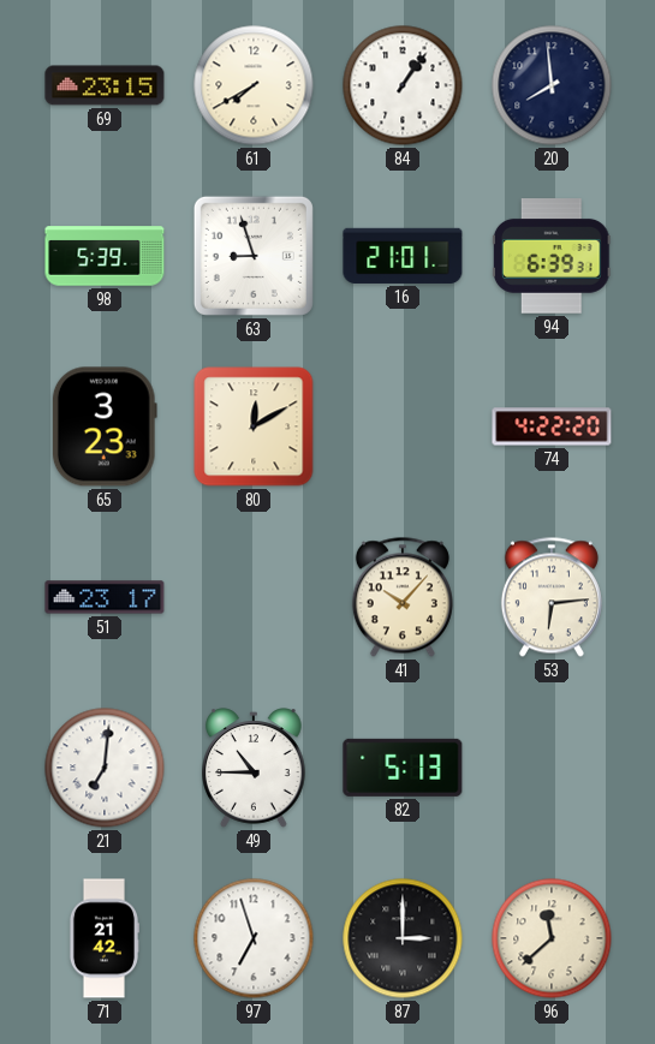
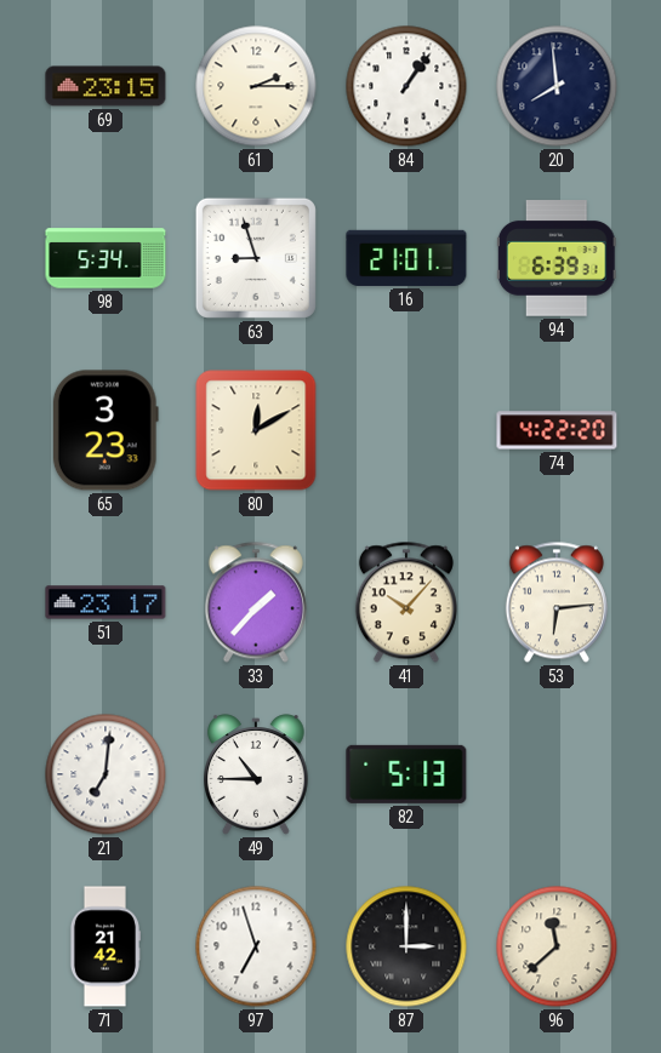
61: 7:40 -> 2:15
98: 5:39 -> 5:34
33: none -> 1:37
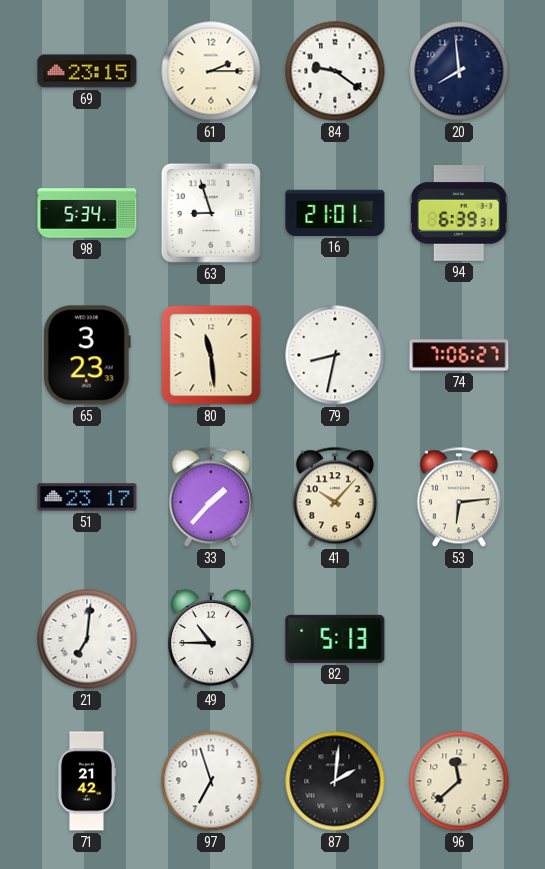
84: 1:06 -> 9:21
80: 12:10 -> 11:29
79: none -> 8:32
74: 4:22 -> 7:06
87: 3:00 -> 2:01
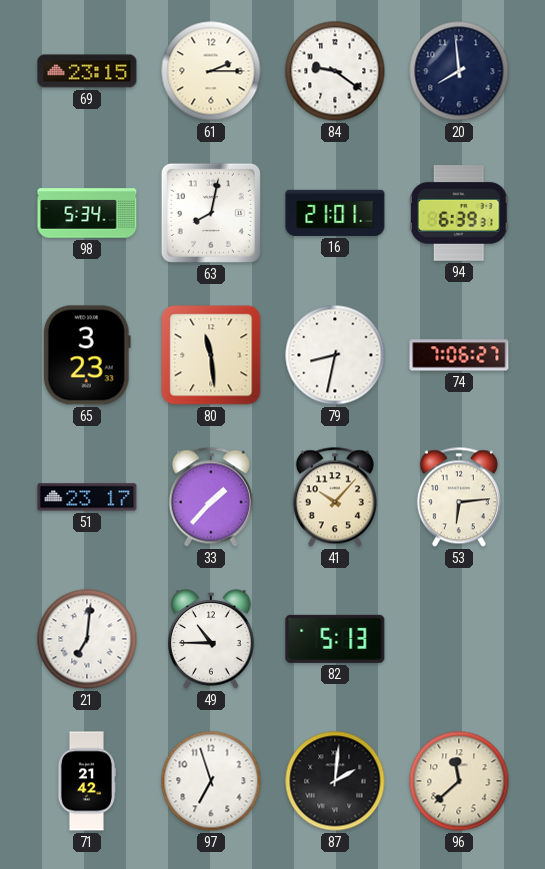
63: 8:57 -> 8:02
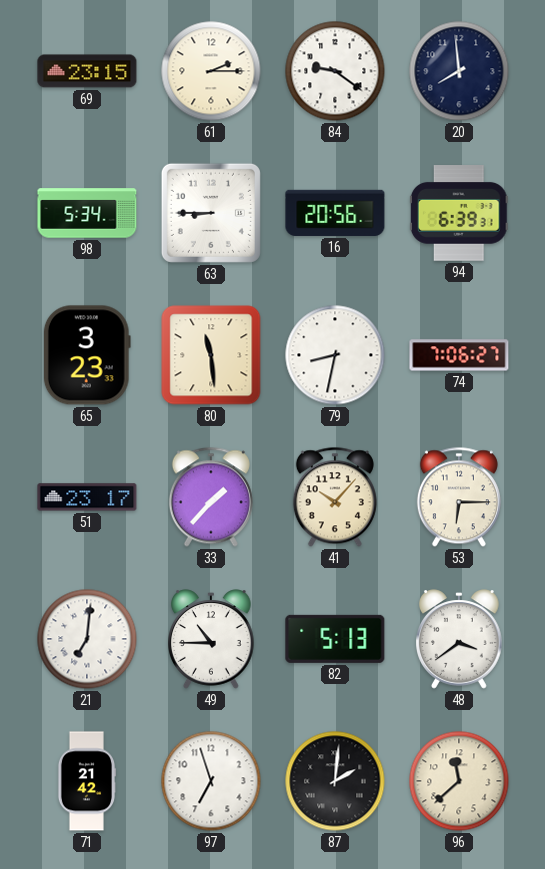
63: 8:02 -> 8:45
16: 21:01 -> 20:56
53: 6:14 -> 6:15
48: none -> 3:39
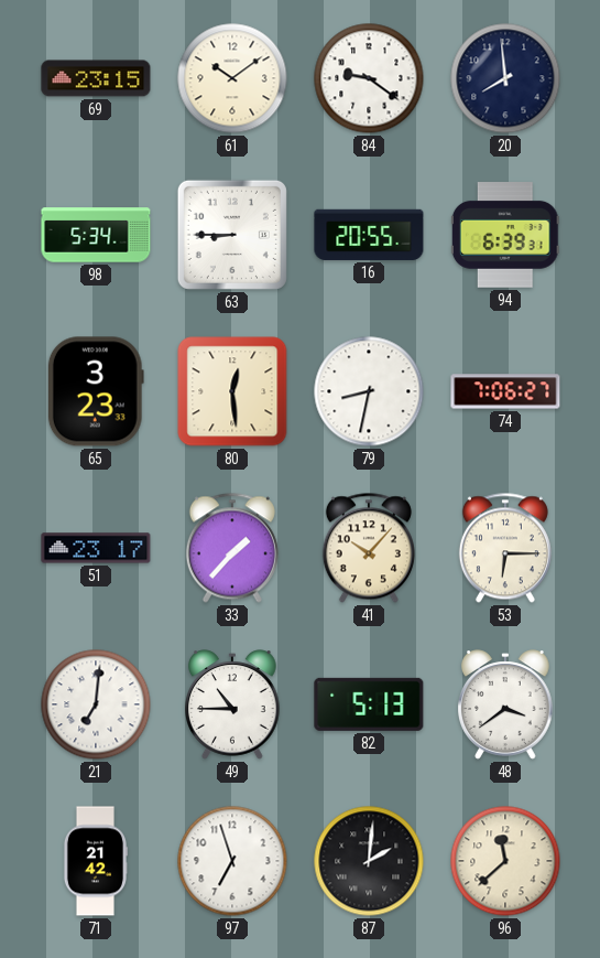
61: 2:15 -> 10:09
16: 20:56 -> 20:55
80: 11:29 -> 12:29
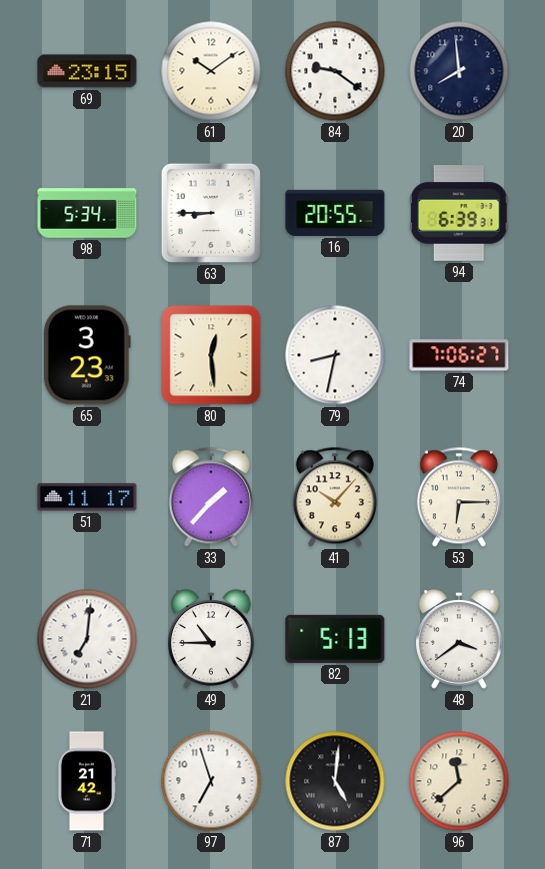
51: 23:17 -> 11:17
87: 2:01 -> 5:01
